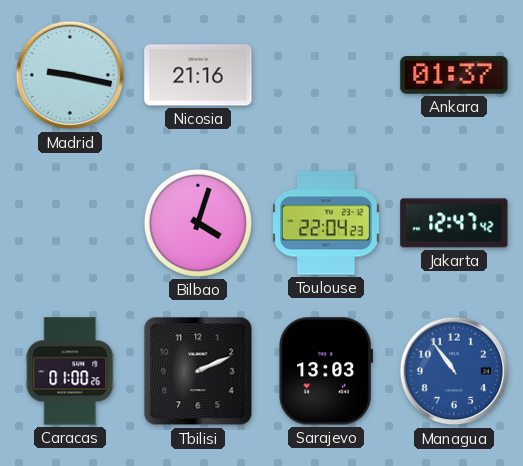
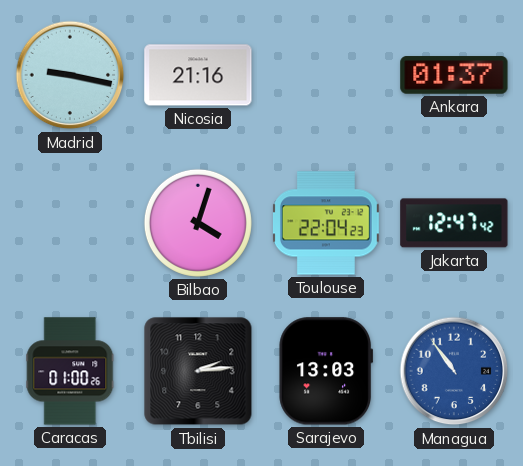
Tbilisi: 2:11 -> 2:14
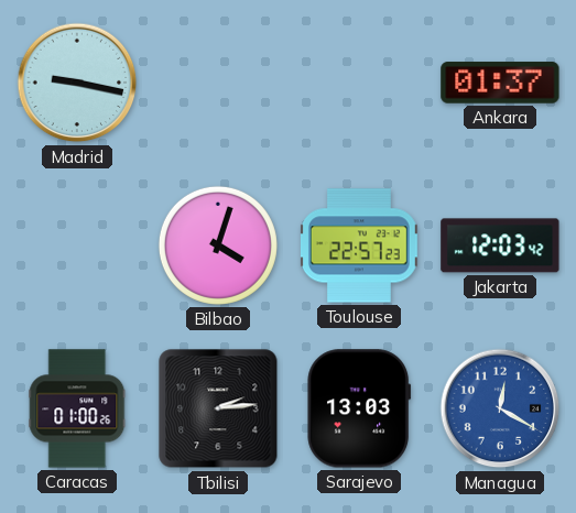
Nicosia: 21:16 -> none
Toulouse: 22:04 -> 22:57
Jakarta: 12:47 -> 12:03
Managua: 10:54 -> 12:20
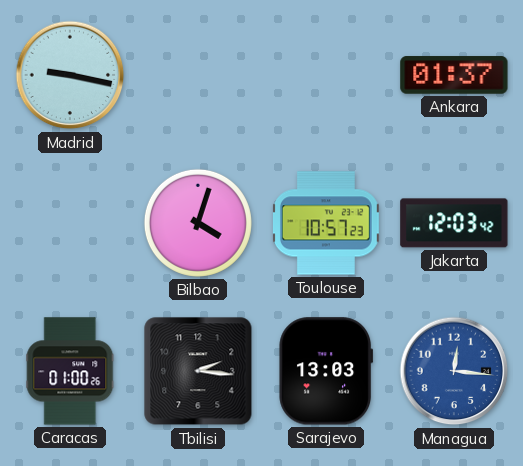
Toulouse: 22:57 -> 10:57
Tbilisi: 2:14 -> 2:16
Managua: 12:20 -> 12:16
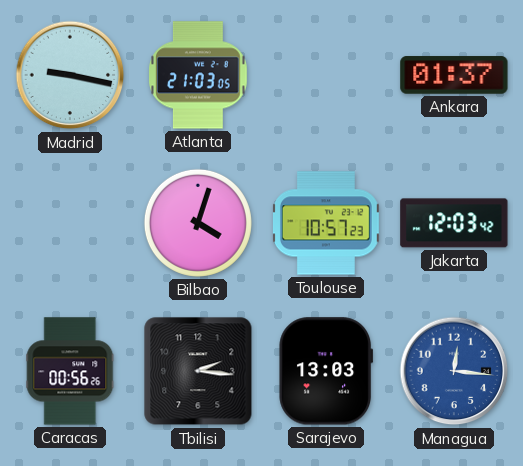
Atlanta: none -> 21:03
Caracas: 01:00 -> 00:56
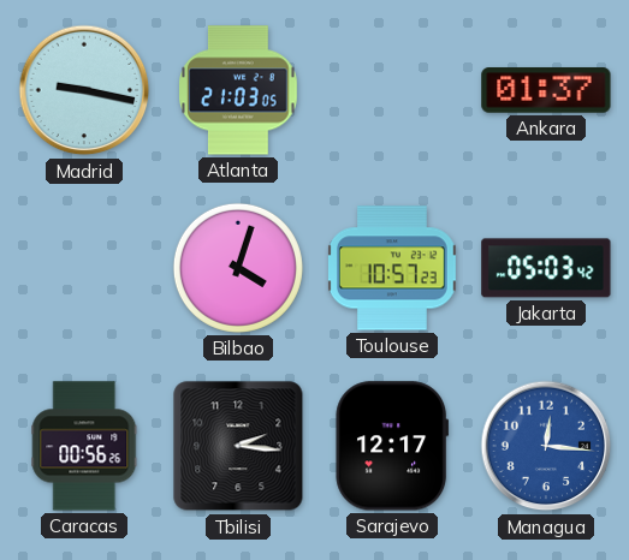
Jakarta: 12:03 -> 05:03
Sarajevo: 13:03 -> 12:17
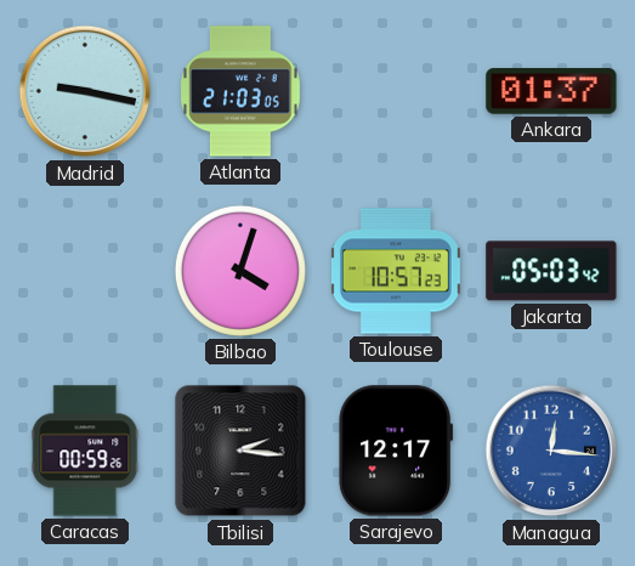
Caracas: 00:56 -> 00:59
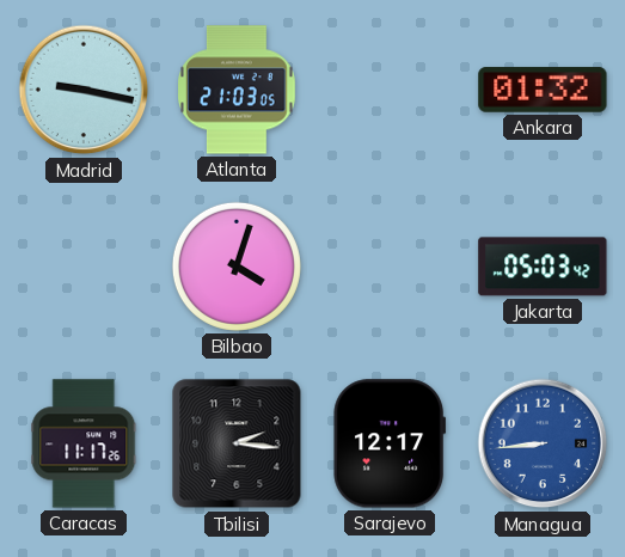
Ankara: 01:37 -> 01:32
Toulouse: 10:57 -> none
Caracas: 00:59 -> 11:17
Managua: 12:16 -> 8:44
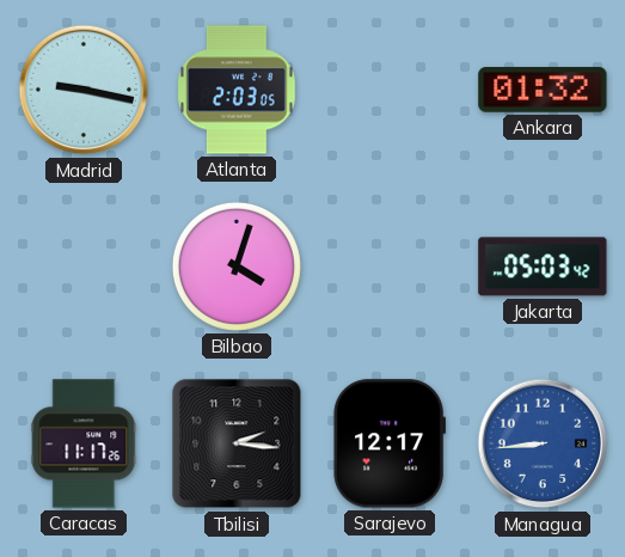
Atlanta: 21:03 -> 2:03
